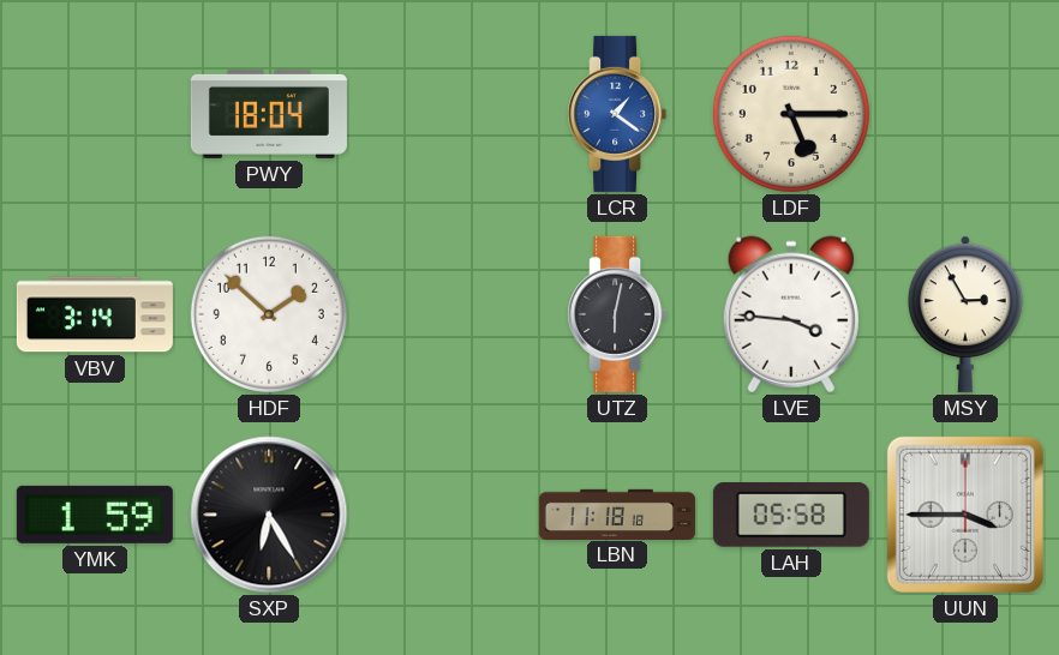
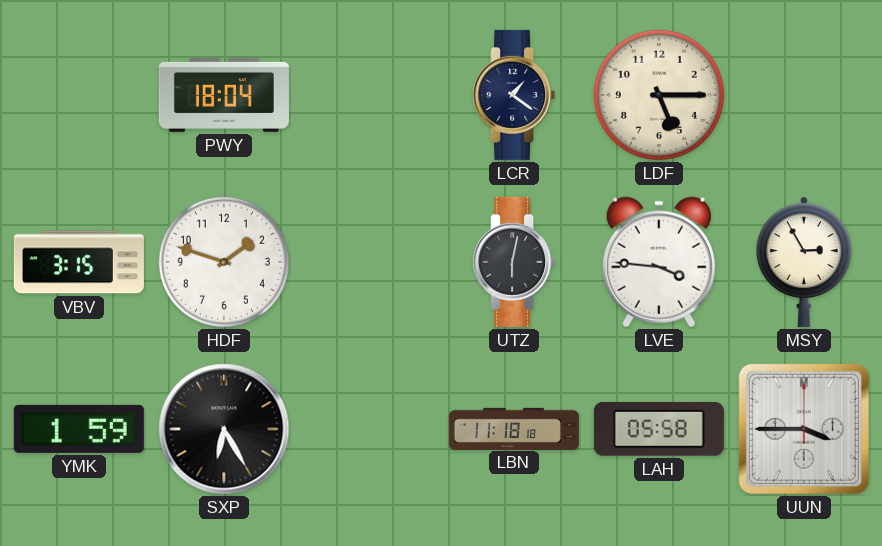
LCR dial: blue -> navy
VBV: 3:14 -> 3:15
HDF: 1:52 -> 1:48
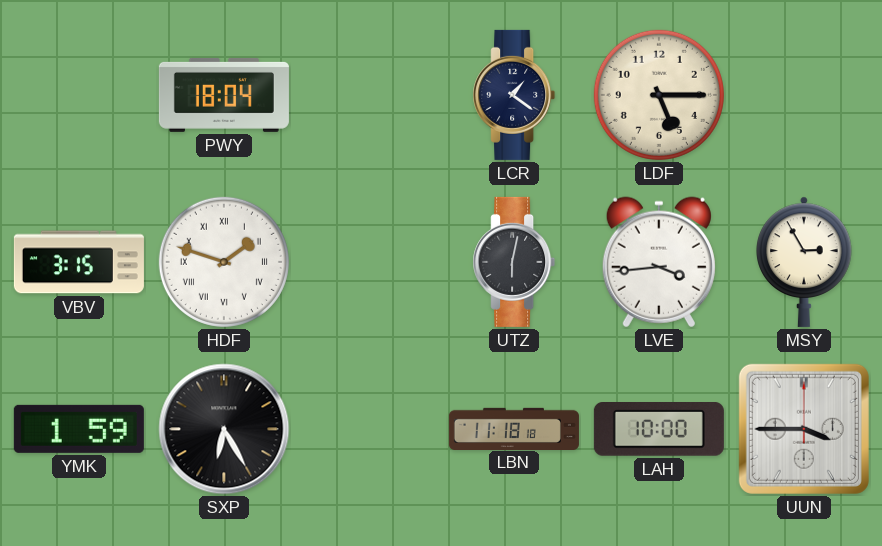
HDF numerals: Arabic -> Roman
LVE: 3:46 -> 3:44
LAH: 05:58 -> 10:00
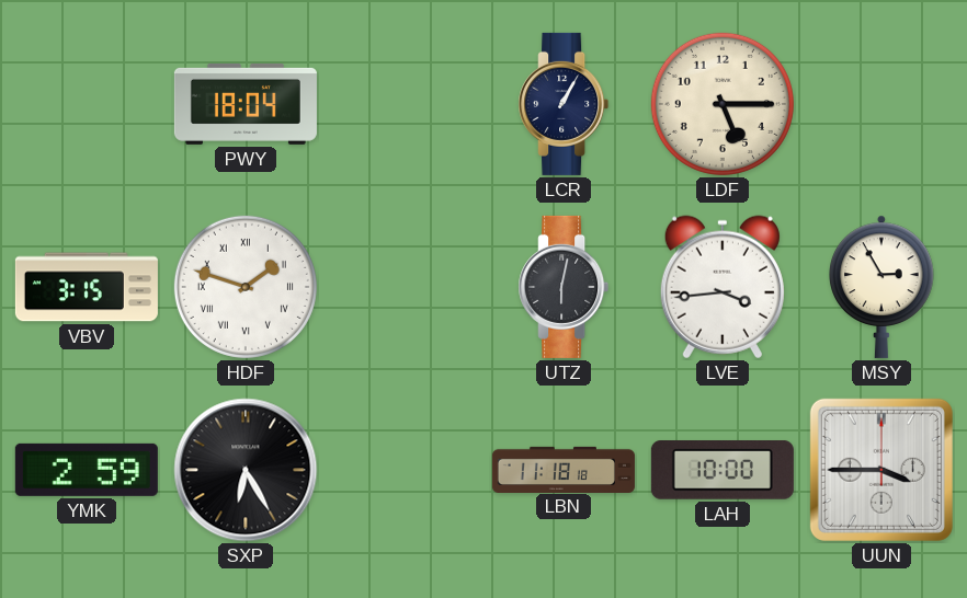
LCR: 1:21 -> 1:05
YMK: 1:59 -> 2:59
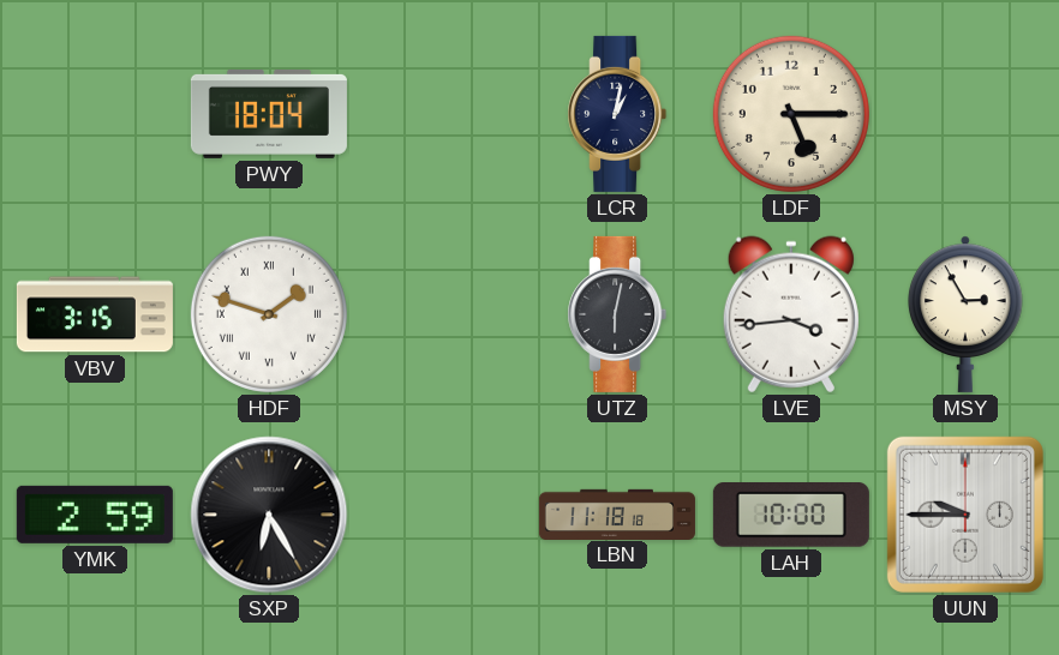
LCR: 1:05 -> 1:02
UUN: 3:45 -> 9:45
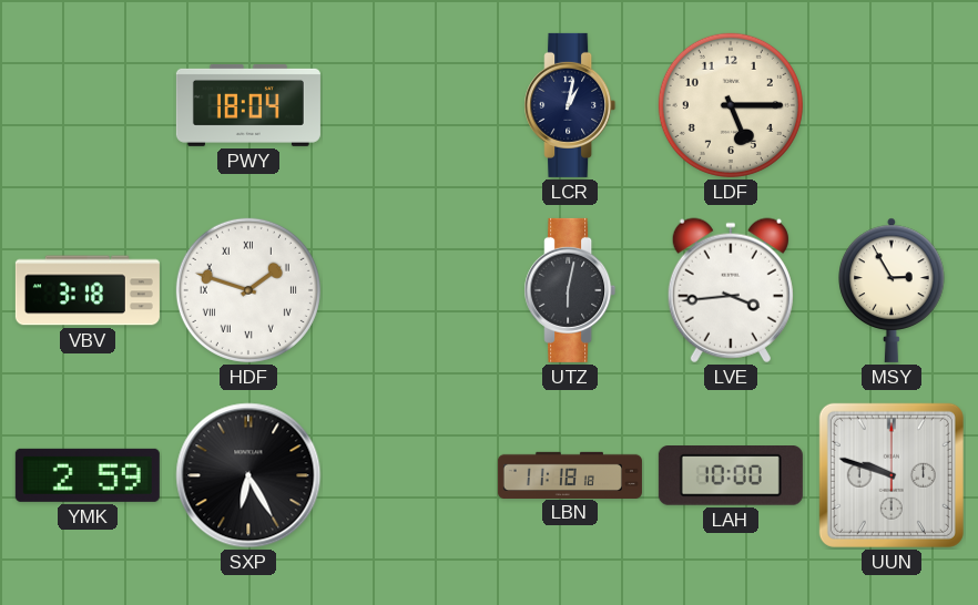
VBV: 3:15 -> 3:18
UUN: 9:45 -> 9:48
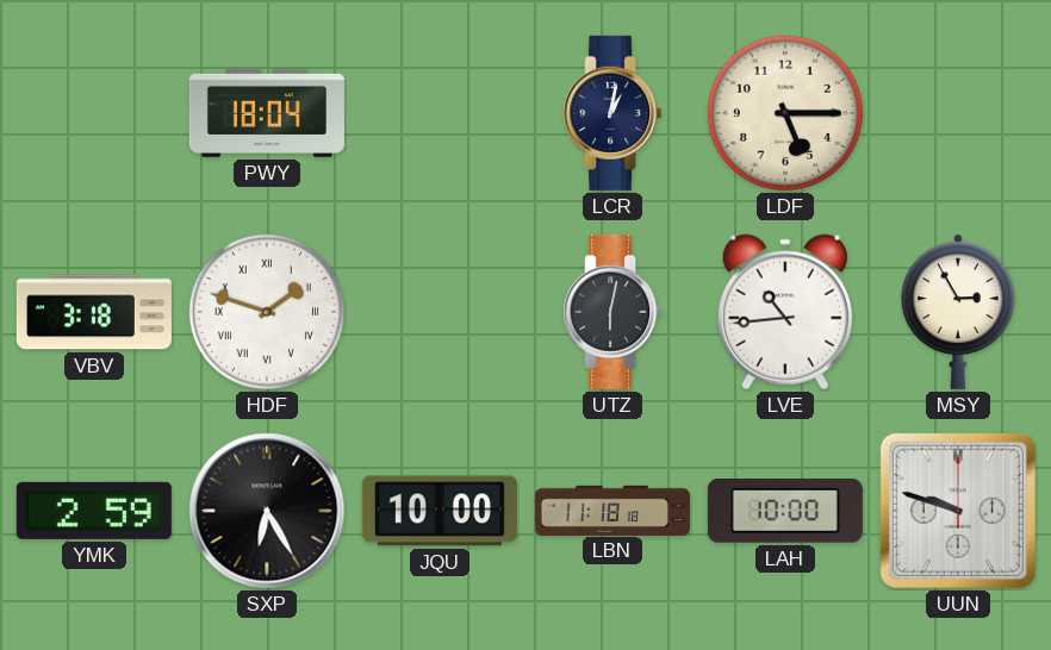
LVE: 3:44 -> 10:44
JQU: none -> 10:00
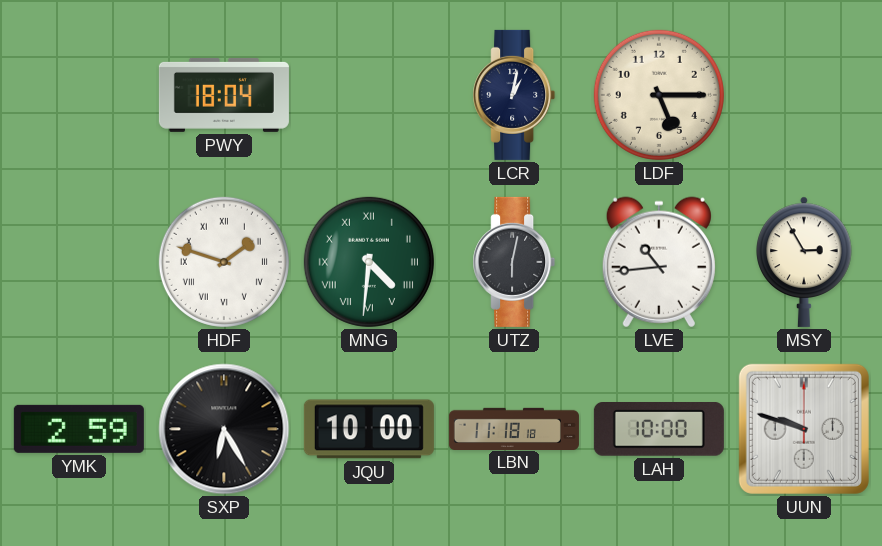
VBV: 3:18 -> none
MNG: none -> 4:31
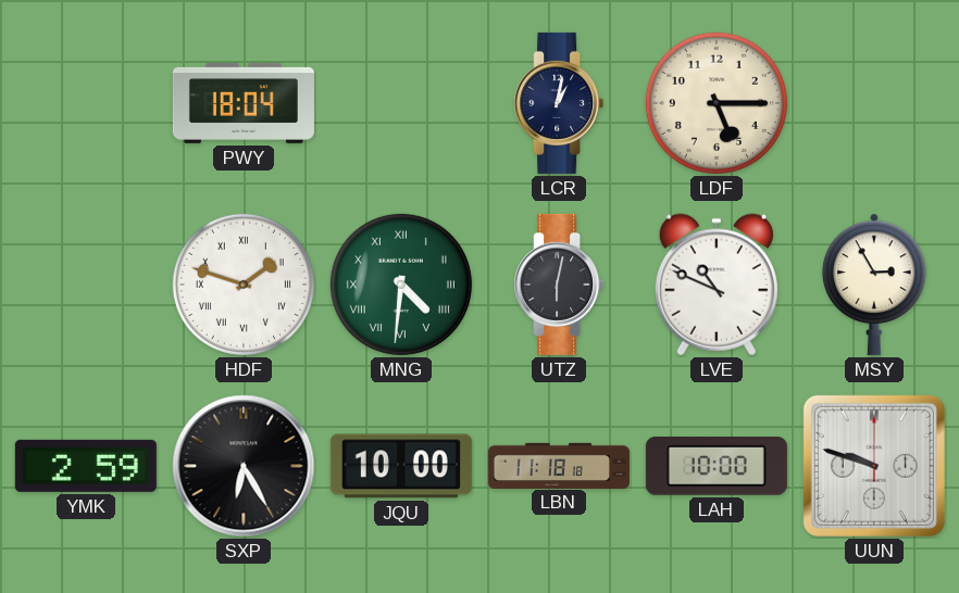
LVE: 10:44 -> 10:49
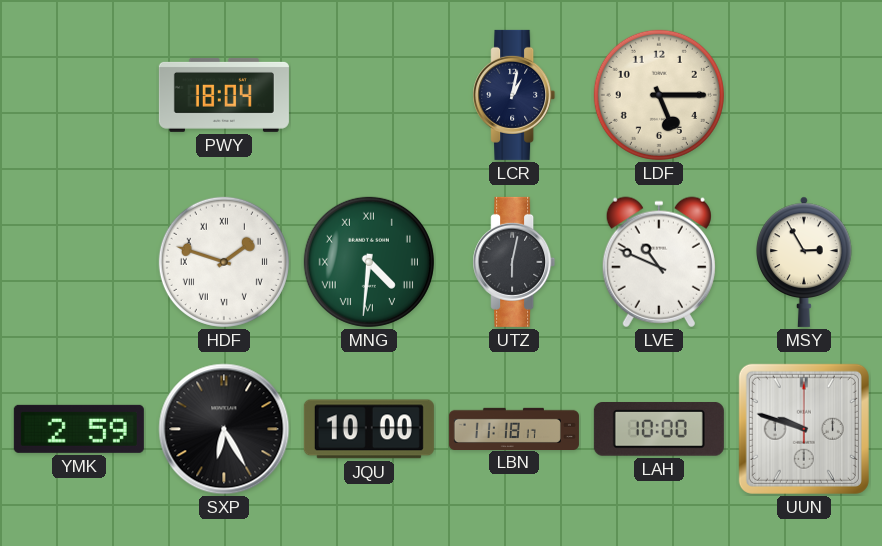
LBN: 11:18:18 -> 11:18:17
